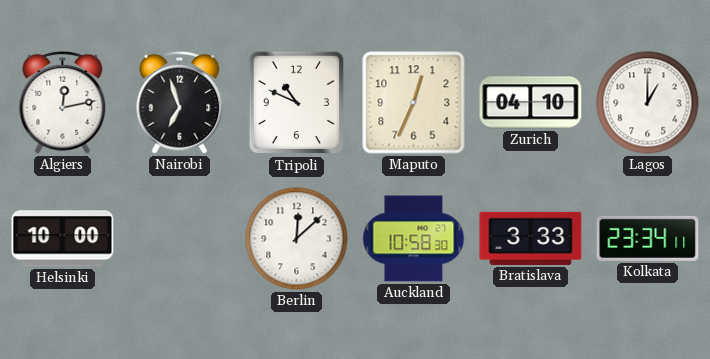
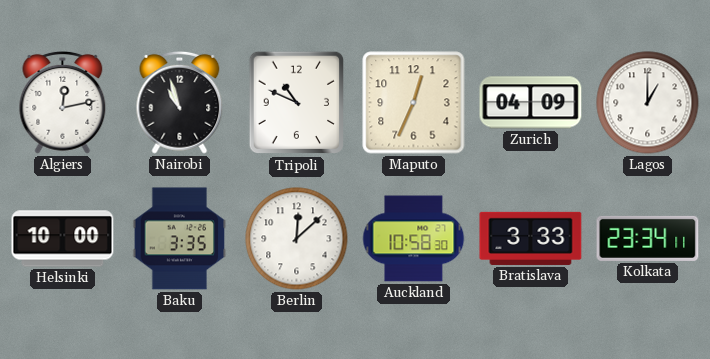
Nairobi: 6:57 -> 10:57
Zurich: 04:10 -> 04:09
Baku: none -> 3:35
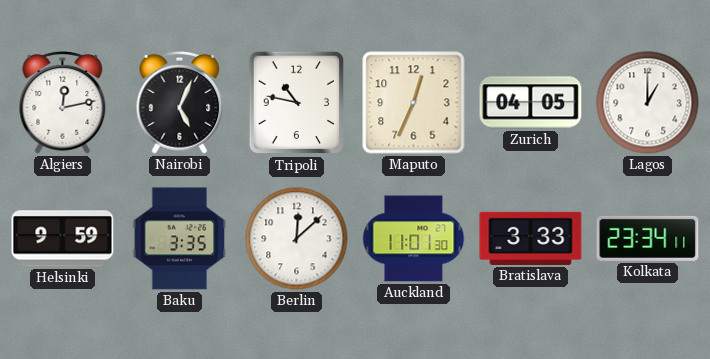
Nairobi: 10:57 -> 5:04
Tripoli: 10:49 -> 10:47
Zurich: 04:09 -> 04:05
Helsinki: 10:00 -> 9:59
Auckland: 10:58 -> 11:01
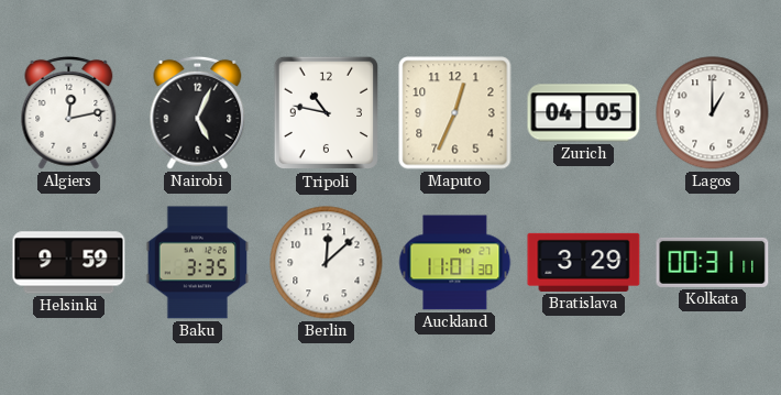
Bratislava: 3:33 -> 3:29
Kolkata: 23:34 -> 00:31
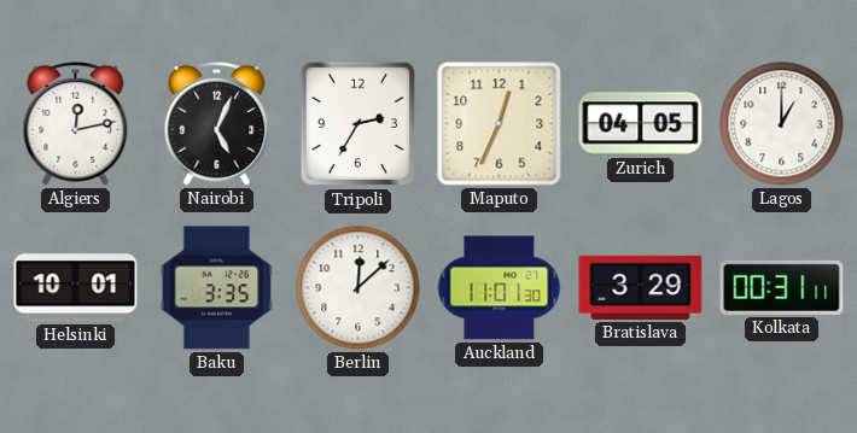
Tripoli: 10:47 -> 2:35
Helsinki: 9:59 -> 10:01
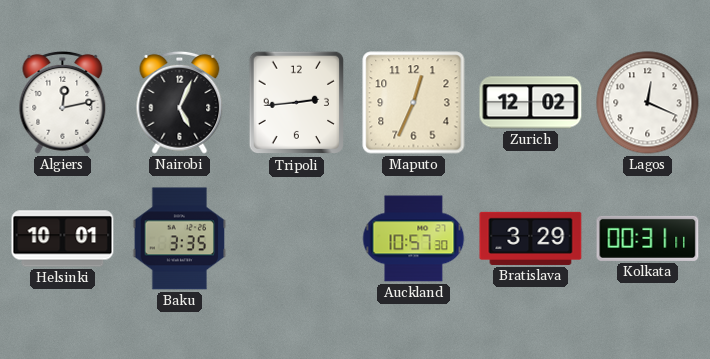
Tripoli: 2:35 -> 2:44
Zurich: 04:05 -> 12:02
Lagos: 1:00 -> 12:19
Berlin: 12:08 -> none
Auckland: 11:01 -> 10:57
